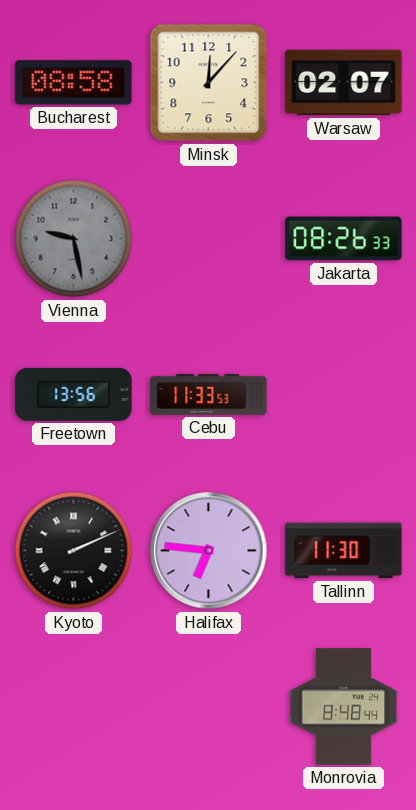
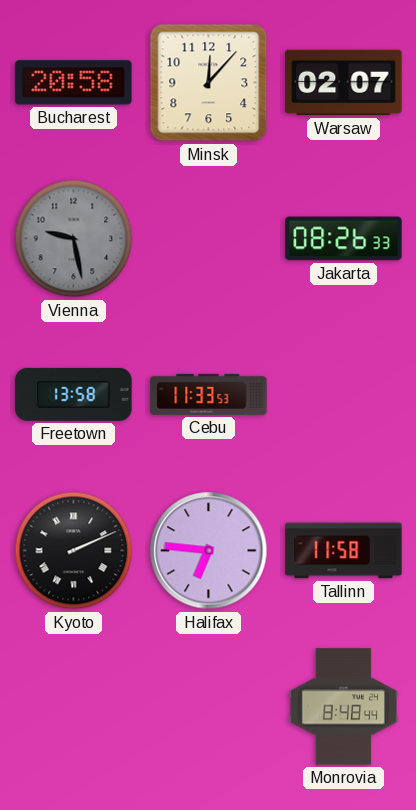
Bucharest: 08:58 -> 20:58
Freetown: 13:56 -> 13:58
Tallinn: 11:30 -> 11:58
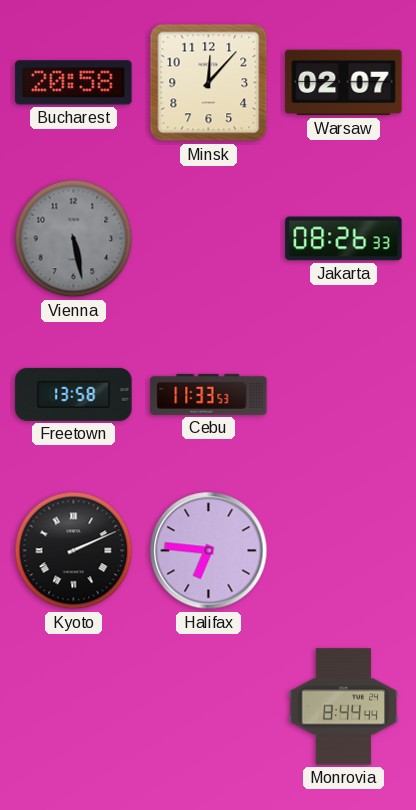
Vienna: 9:28 -> 5:28
Tallinn: 11:58 -> none
Monrovia: 8:48 -> 8:44
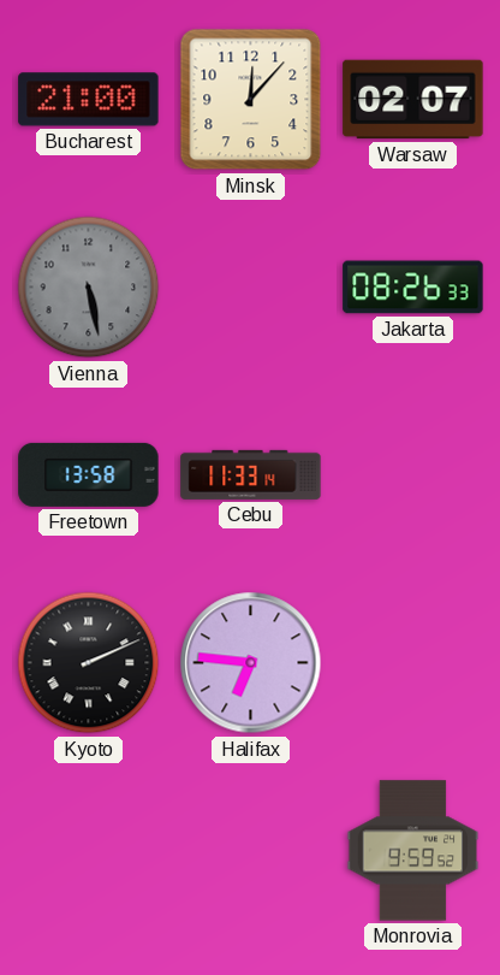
Bucharest: 20:58 -> 21:00
Cebu: 11:33:53 -> 11:33:14
Monrovia: 8:44 -> 9:59
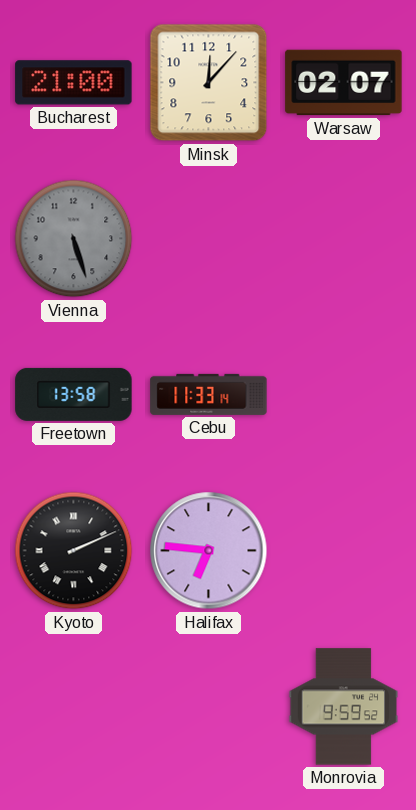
Vienna: 5:28 -> 5:27
Jakarta: 08:26 -> none
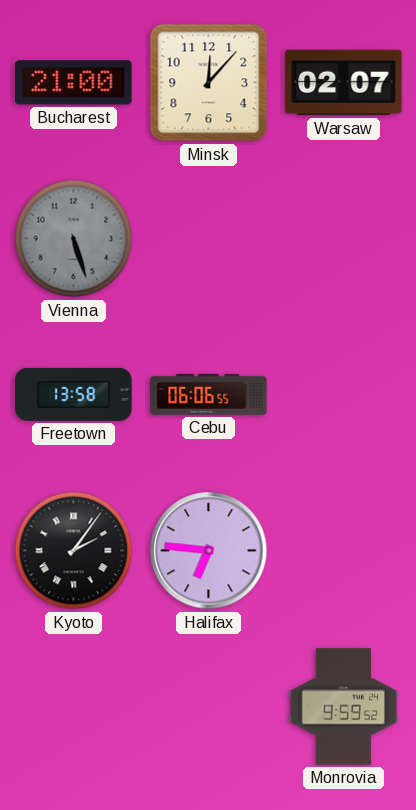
Cebu: 11:33 -> 06:06
Kyoto: 2:11 -> 2:06
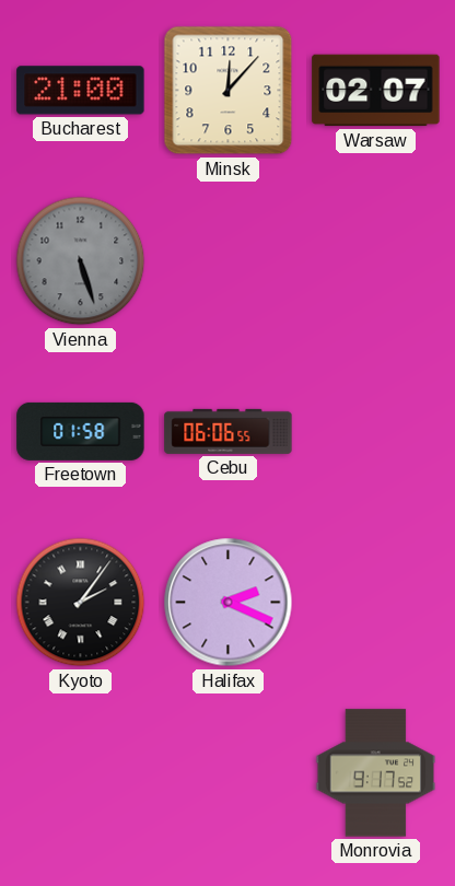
Freetown: 13:58 -> 01:58
Halifax: 6:46 -> 2:19
Monrovia: 9:59 -> 9:17
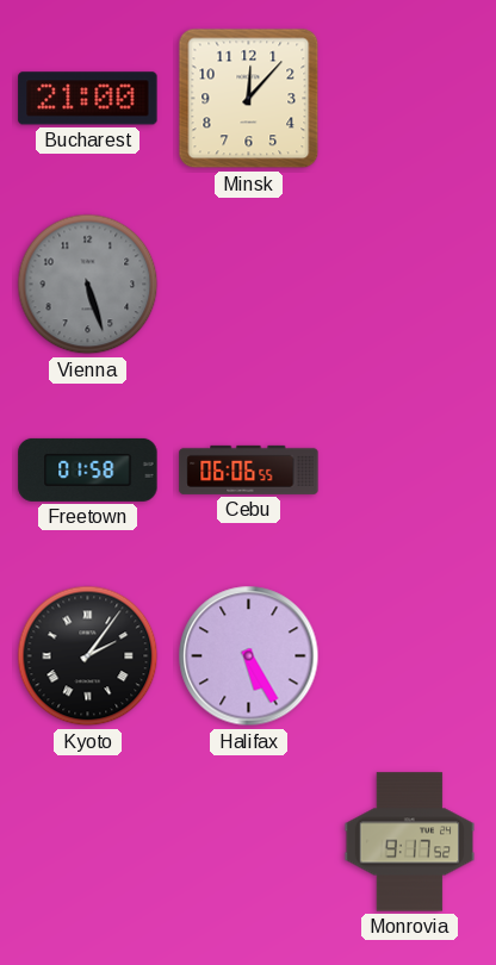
Warsaw: 02:07 -> none
Halifax: 2:19 -> 5:25
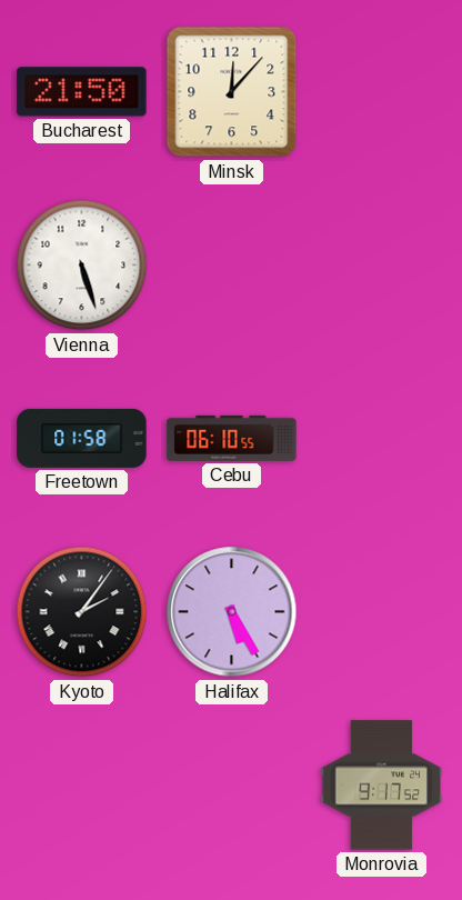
Bucharest: 21:00 -> 21:50
Vienna dial: grey -> white
Cebu: 06:06 -> 06:10
